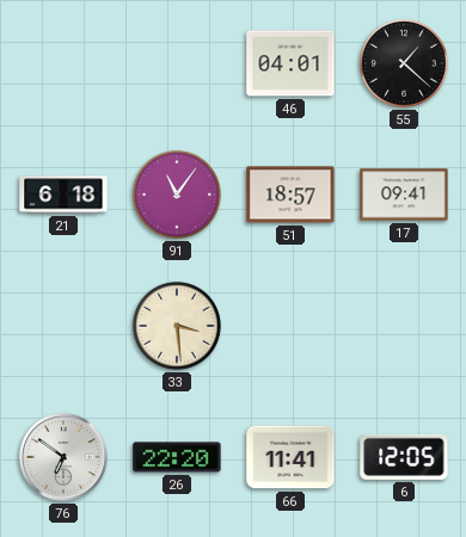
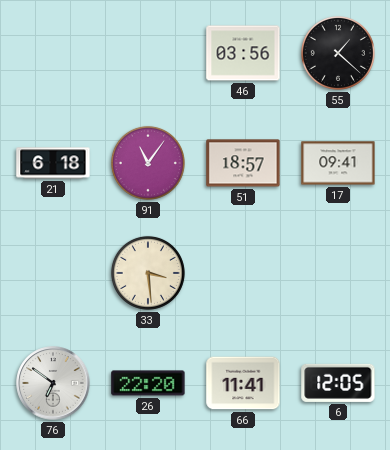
46: 04:01 -> 03:56
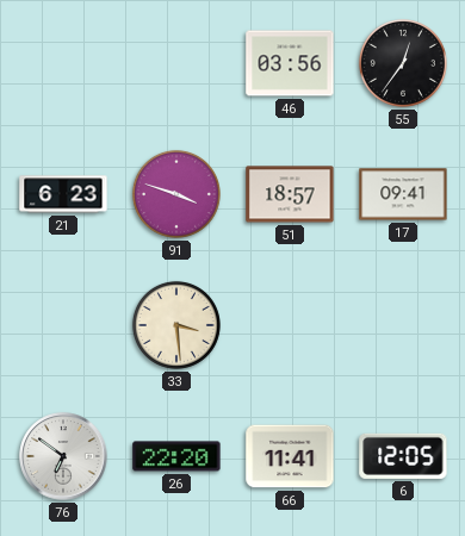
55: 1:22 -> 12:36
21: 6:18 -> 6:23
91: 11:06 -> 3:48
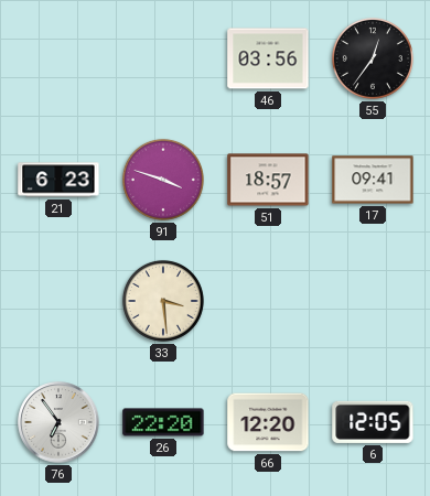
76: 6:51 -> 6:54
66: 11:41 -> 12:20
